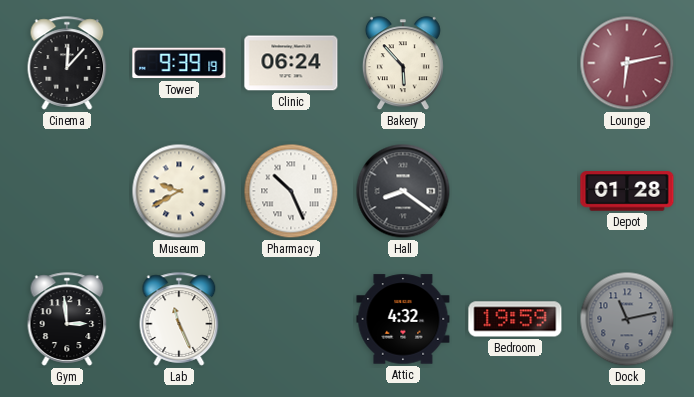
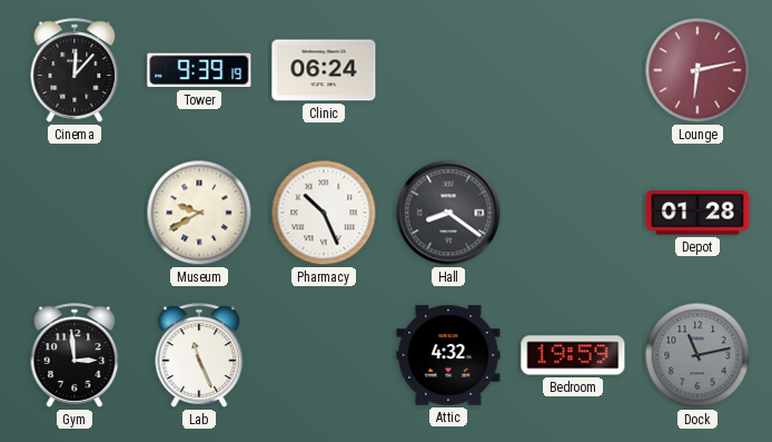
Bakery: 5:53 -> none
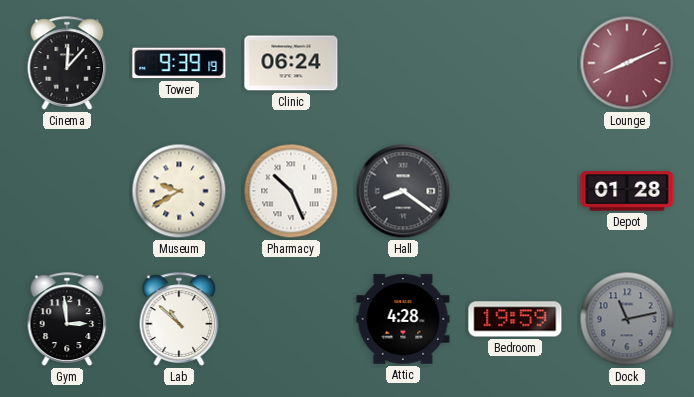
Lounge: 6:13 -> 8:11
Lab: 11:26 -> 10:52
Attic: 4:32 -> 4:28
